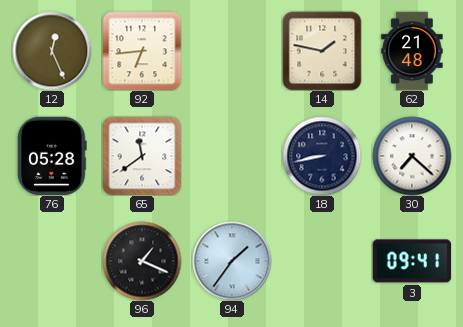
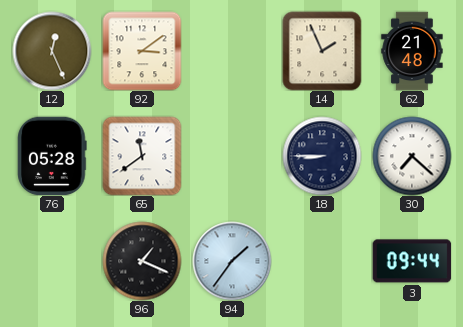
92: 6:44 -> 3:09
14: 1:47 -> 1:56
18: 8:43 -> 8:45
3: 09:41 -> 09:44
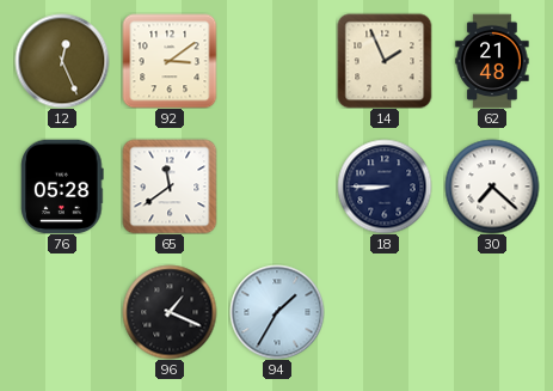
94: 1:36 -> 1:35
3: 09:44 -> none
